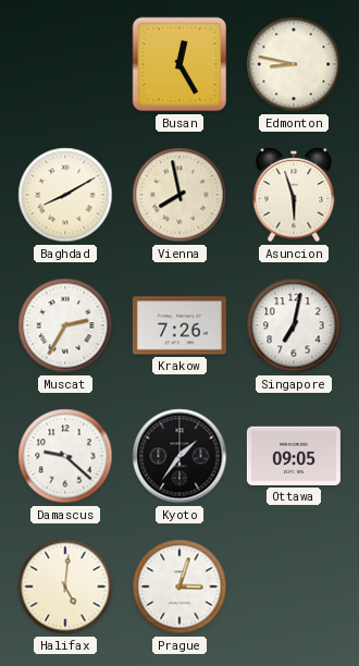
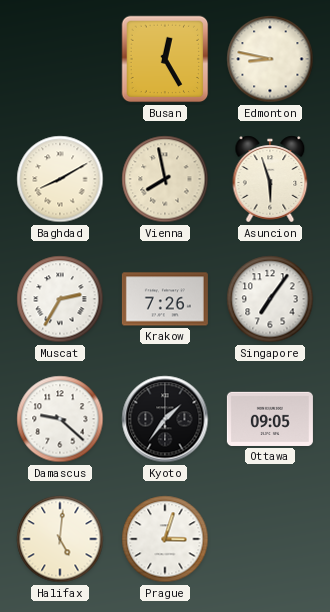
Singapore: 7:02 -> 7:06
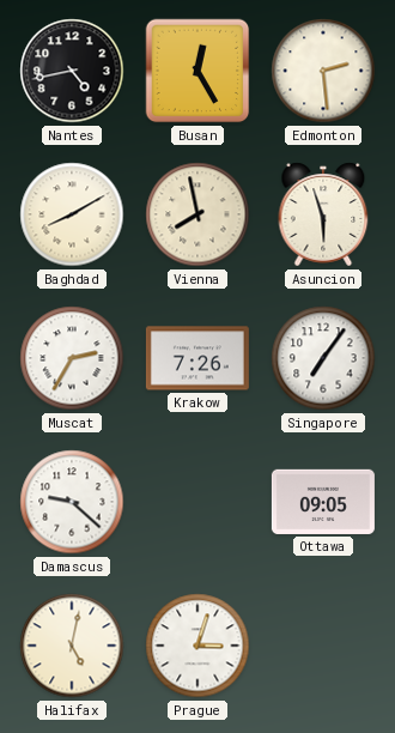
Nantes: none -> 4:43
Edmonton: 8:47 -> 2:29
Kyoto: 1:36 -> none
Halifax: 5:01 -> 5:02
